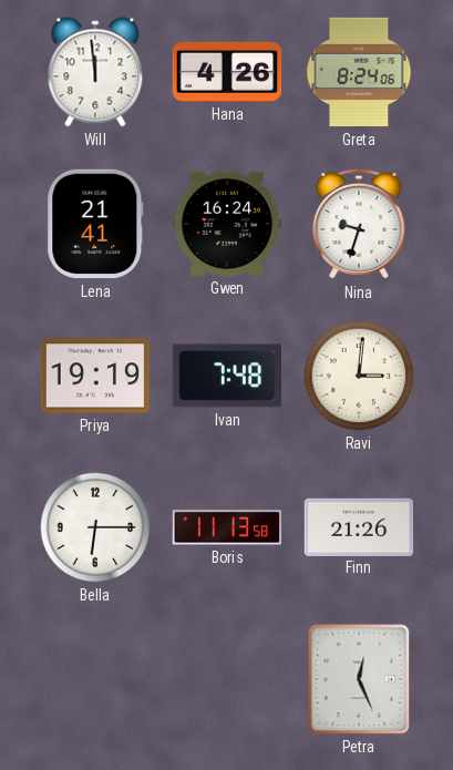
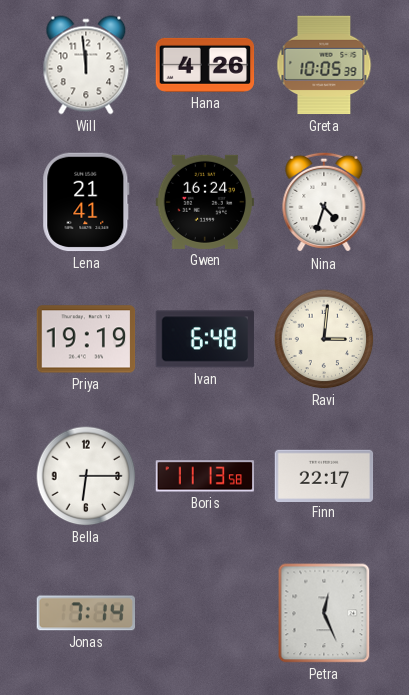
Greta: 8:24 -> 10:05
Nina: 9:33 -> 4:33
Ivan: 7:48 -> 6:48
Finn: 21:26 -> 22:17
Jonas: none -> 7:14
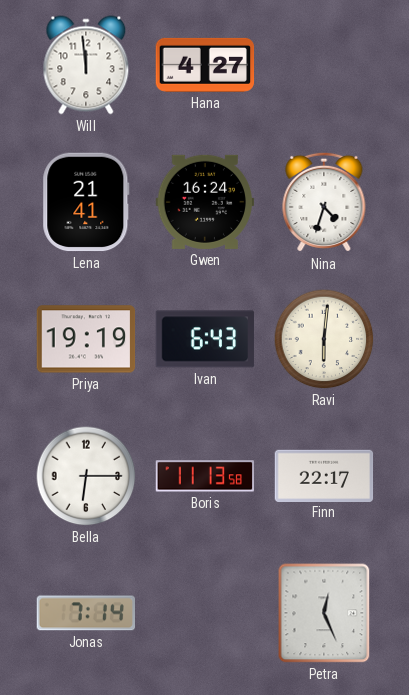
Hana: 4:26 -> 4:27
Greta: 10:05 -> none
Ivan: 6:48 -> 6:43
Ravi: 3:01 -> 6:01
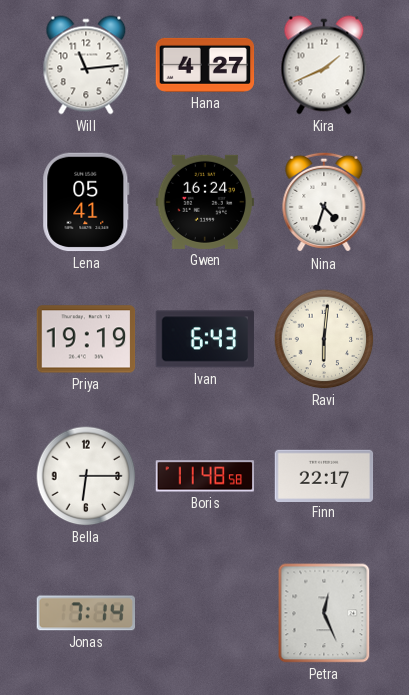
Will: 11:59 -> 11:14
Kira: none -> 1:41
Lena: 21:41 -> 05:41
Boris: 11:13 -> 11:48
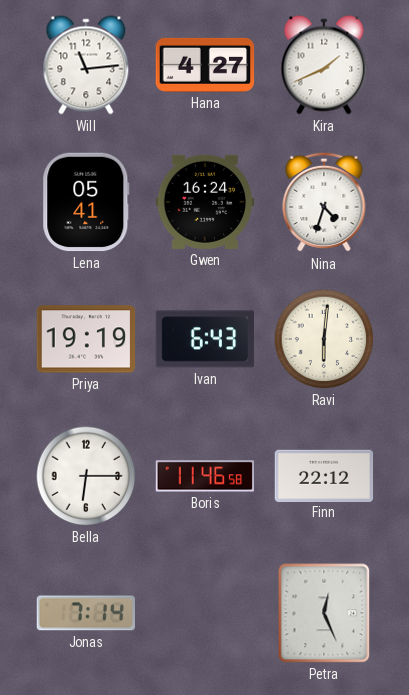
Boris: 11:48 -> 11:46
Finn: 22:17 -> 22:12
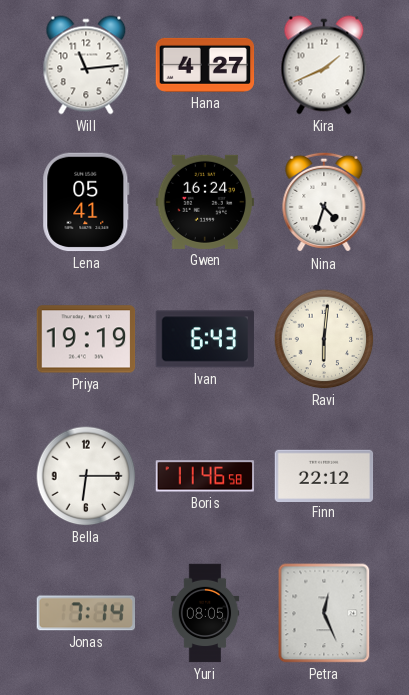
Yuri: none -> 08:05
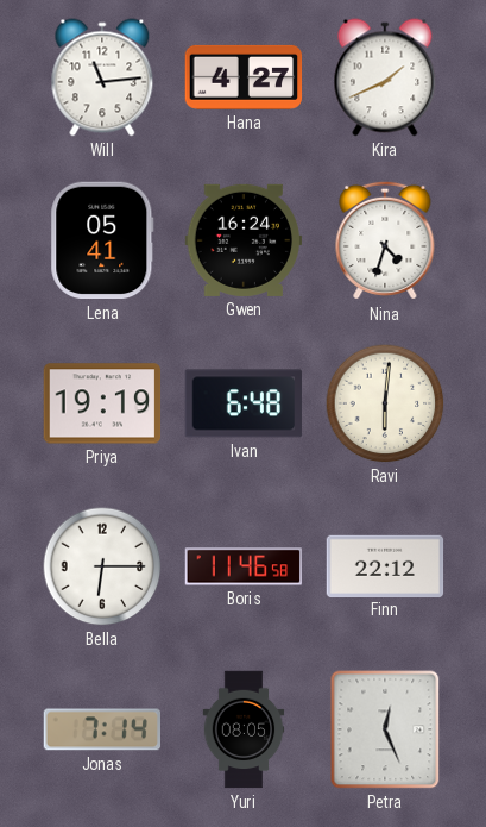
Ivan: 6:43 -> 6:48
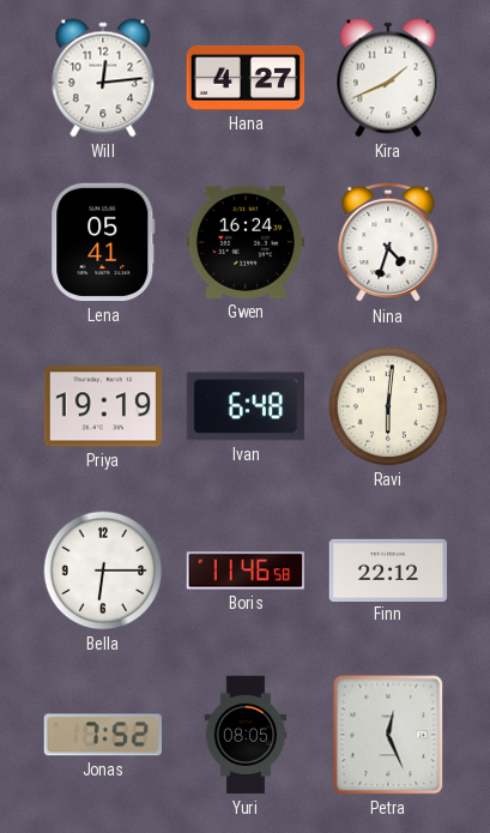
Will: 11:14 -> 12:14
Jonas: 7:14 -> 7:52
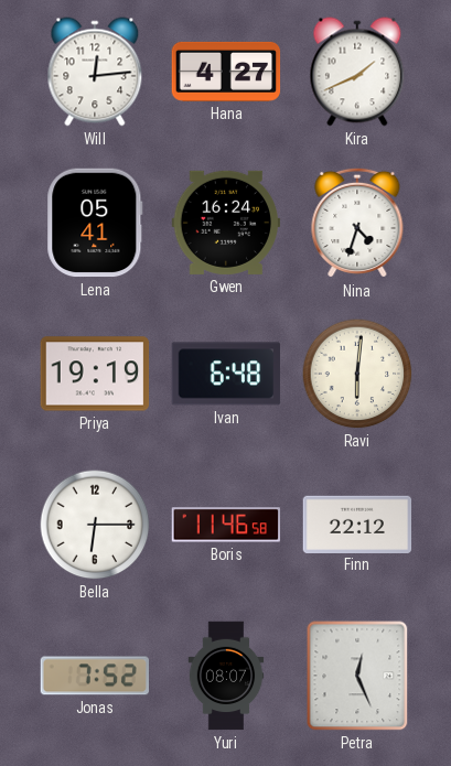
Yuri: 08:05 -> 08:07
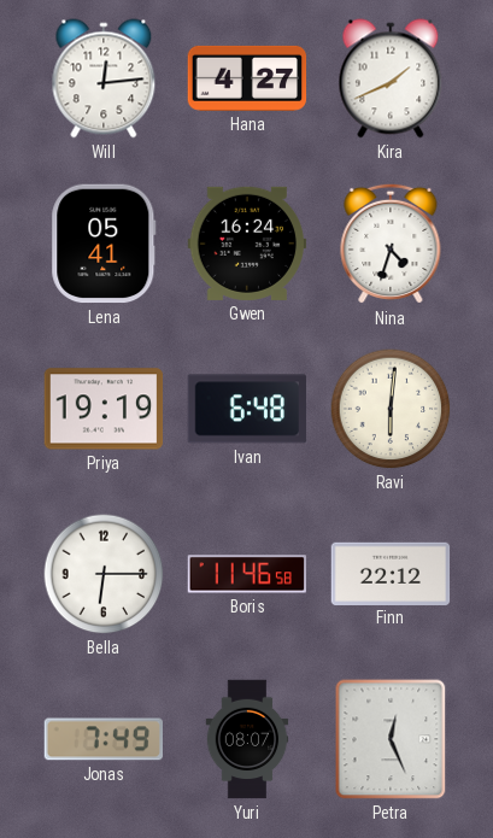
Jonas: 7:52 -> 7:49
